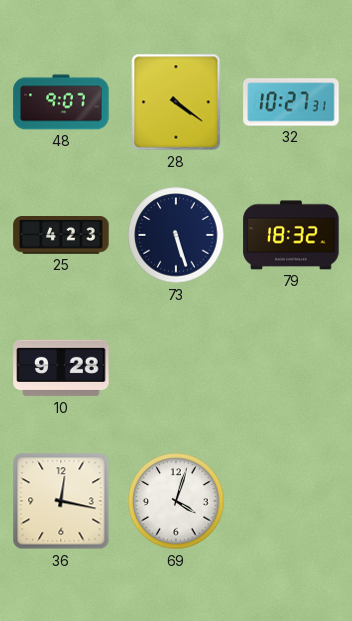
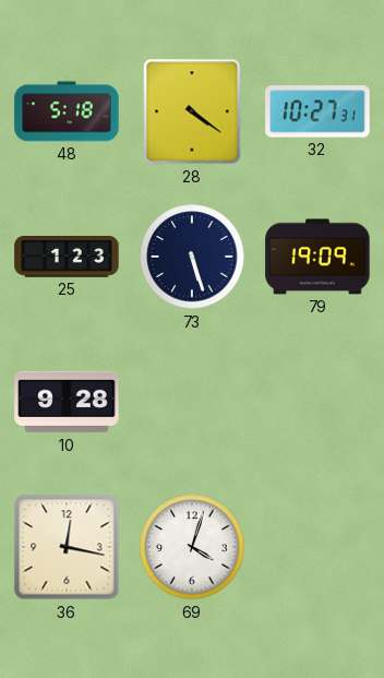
48: 9:07 -> 5:18
25: 4:23 -> 1:23
79: 18:32 -> 19:09
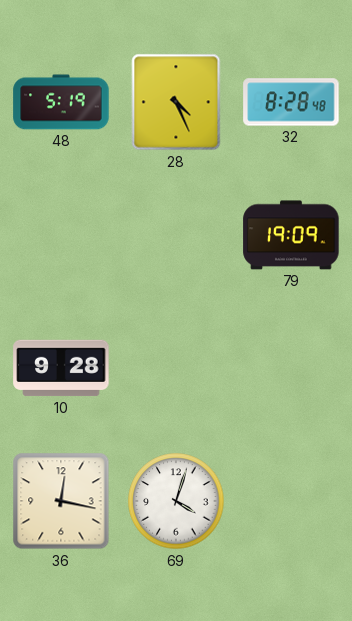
48: 5:18 -> 5:19
28: 4:21 -> 4:26
32: 10:27 -> 8:28
25: 1:23 -> none
73: 5:27 -> none
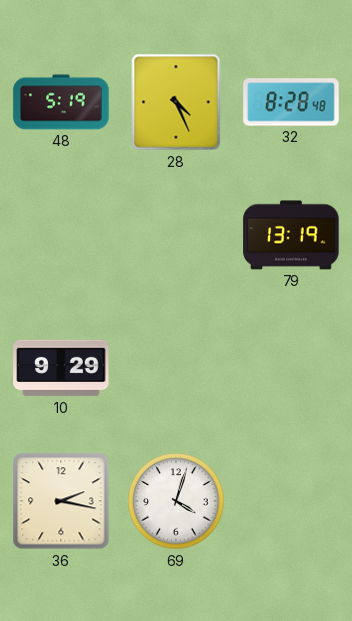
79: 19:09 -> 13:19
10: 9:28 -> 9:29
36: 12:17 -> 2:17
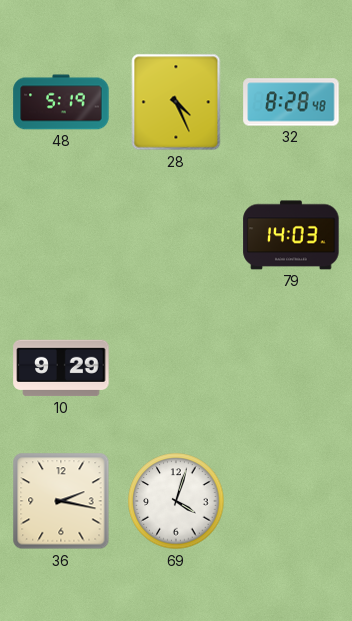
79: 13:19 -> 14:03
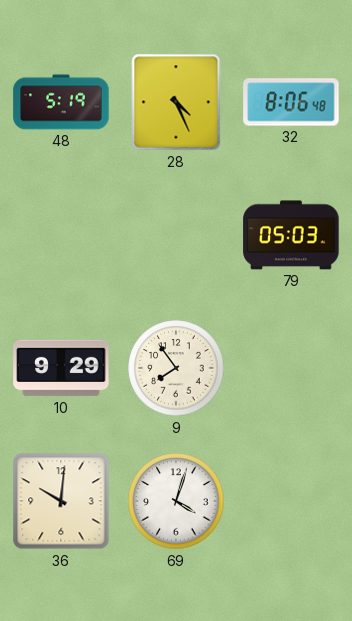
32: 8:28 -> 8:06
79: 14:03 -> 05:03
9: none -> 7:54
36: 2:17 -> 10:01
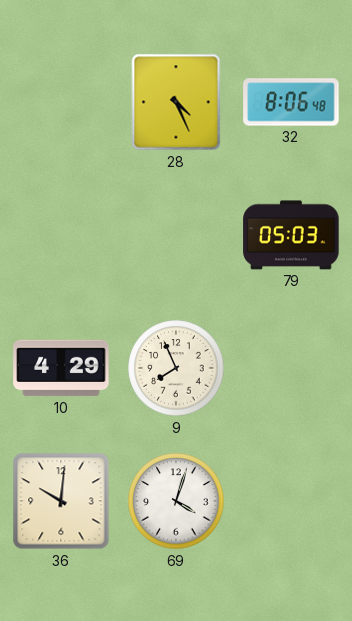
48: 5:19 -> none
10: 9:29 -> 4:29
9: 7:54 -> 7:56
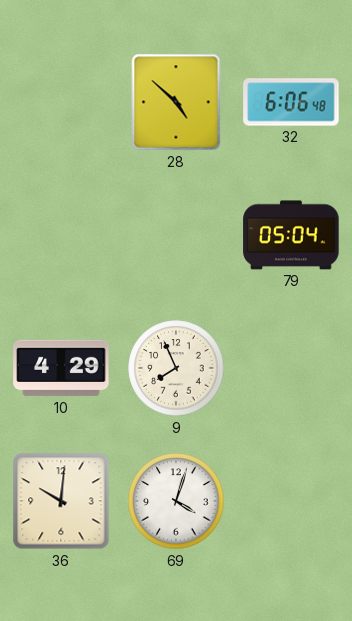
28: 4:26 -> 4:52
32: 8:06 -> 6:06
79: 05:03 -> 05:04
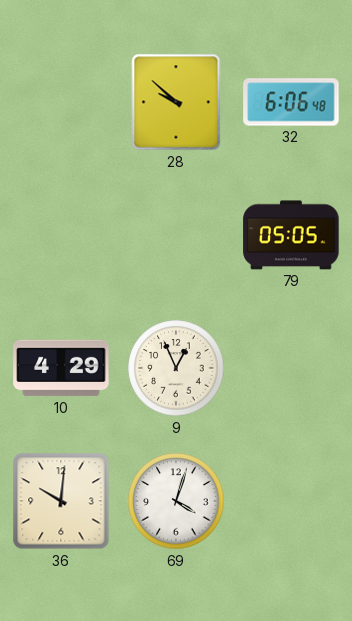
28: 4:52 -> 9:52
79: 05:04 -> 05:05
9: 7:56 -> 12:56
